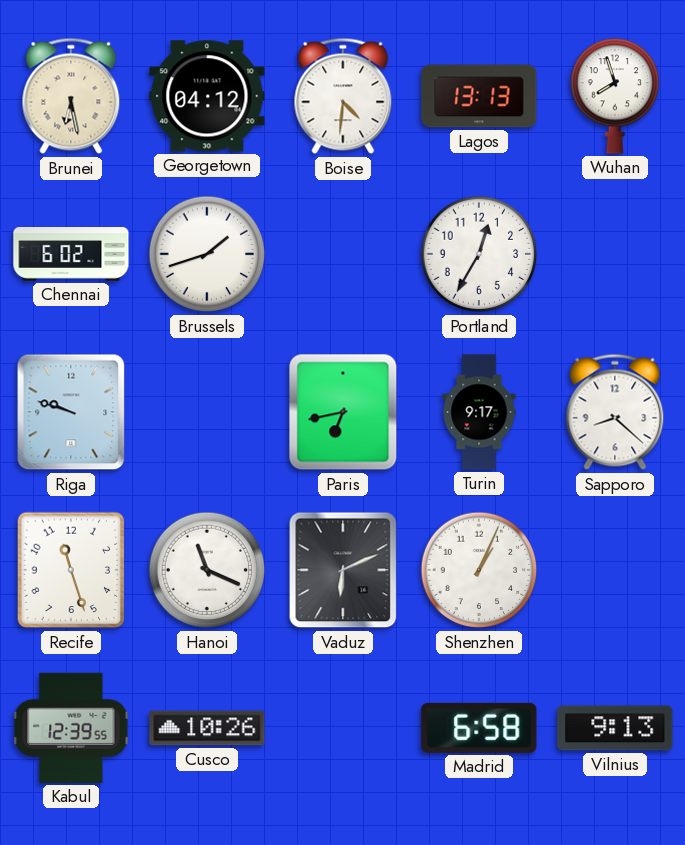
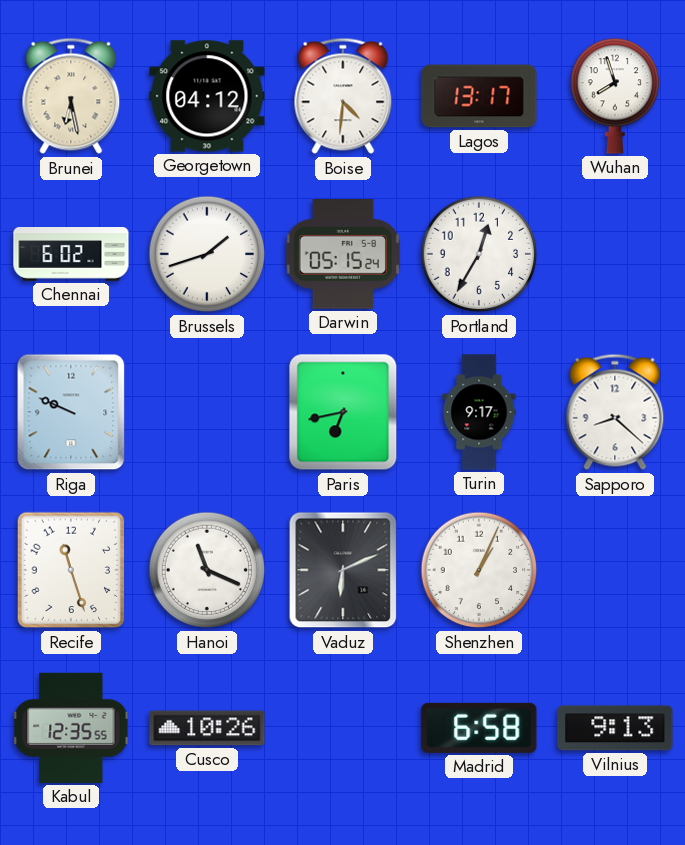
Lagos: 13:13 -> 13:17
Darwin: none -> 05:15
Riga: 9:48 -> 9:49
Kabul: 12:39 -> 12:35
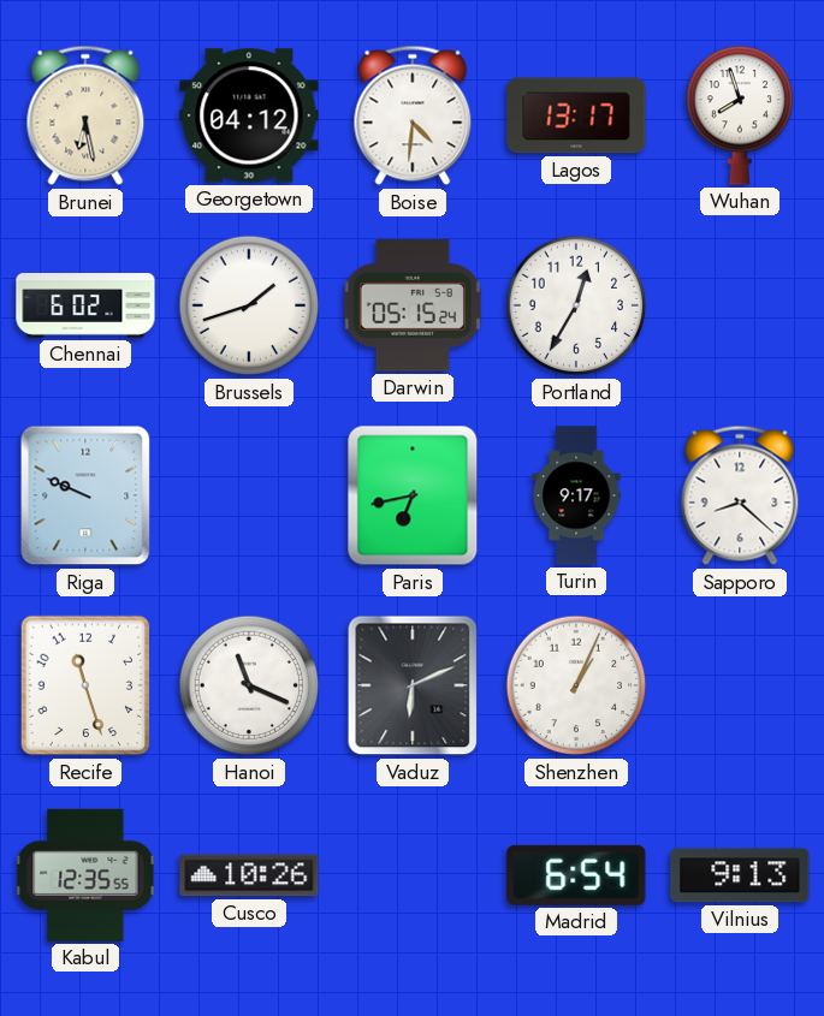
Madrid: 6:58 -> 6:54
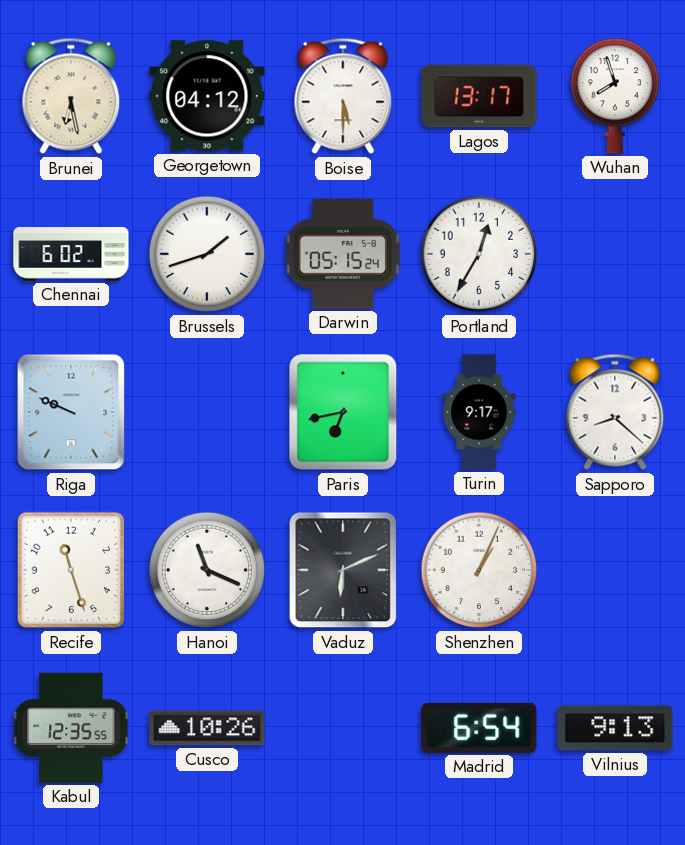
Boise: 4:31 -> 5:30
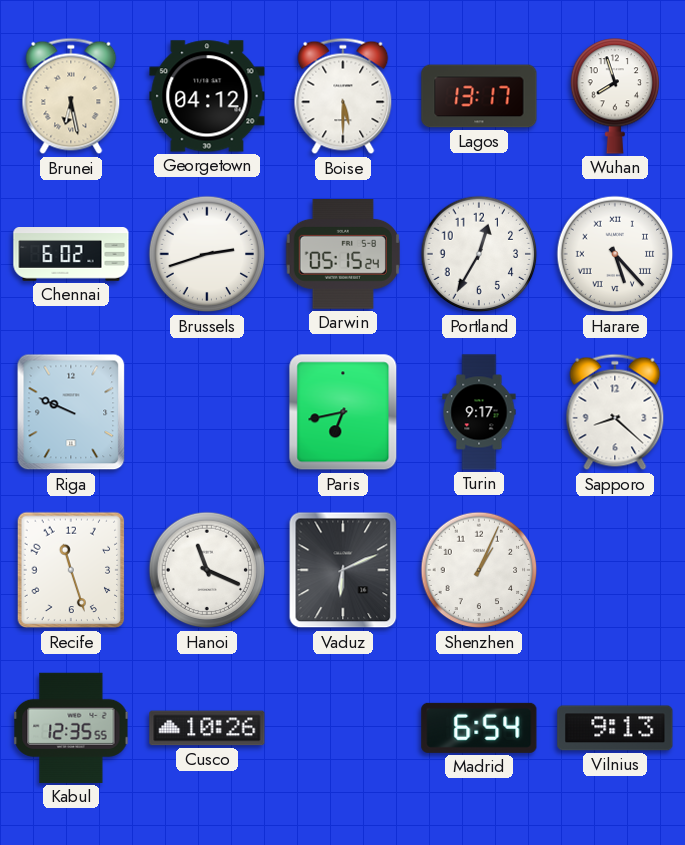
Brussels: 1:42 -> 2:42
Harare: none -> 5:23
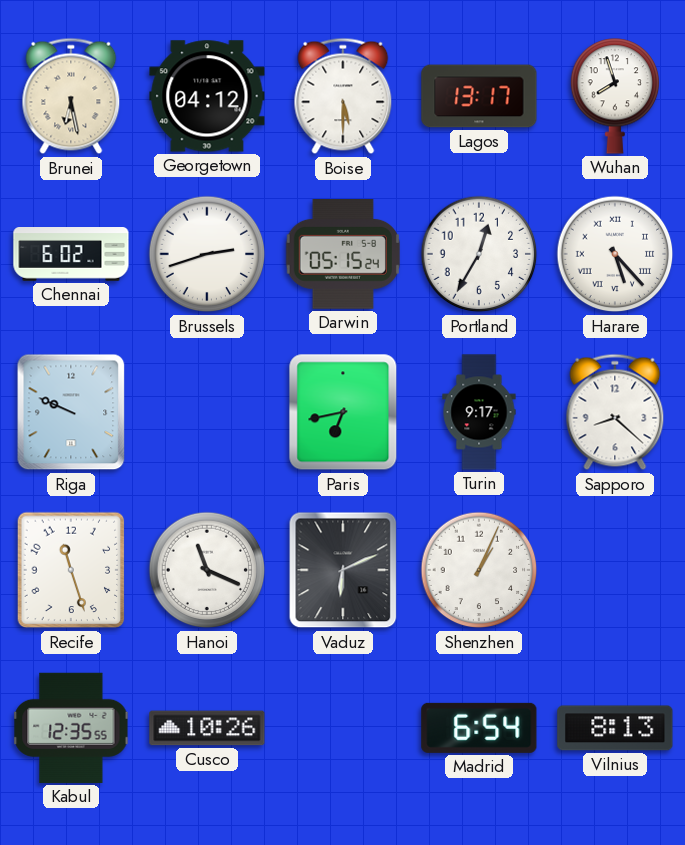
Vilnius: 9:13 -> 8:13
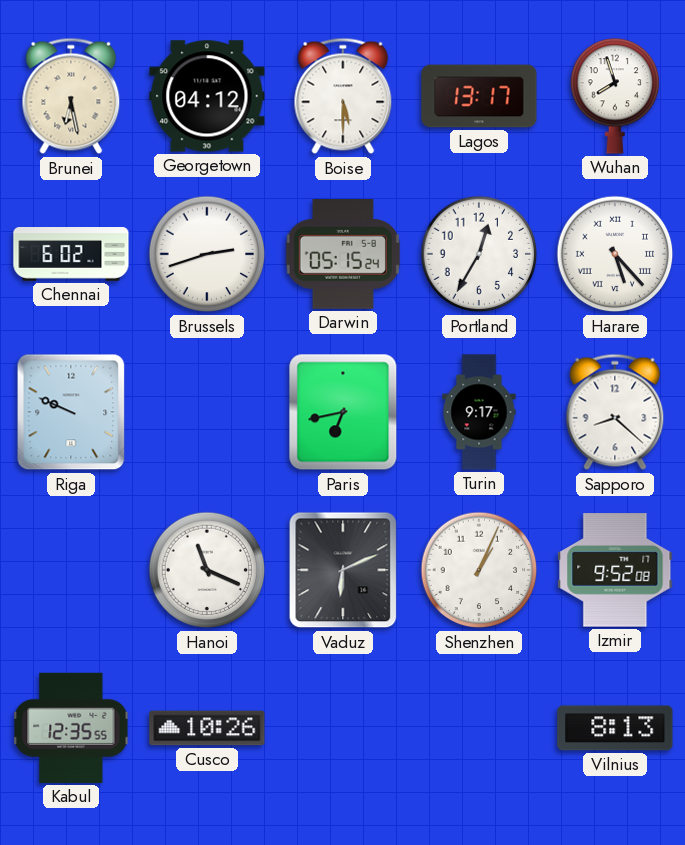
Recife: 11:27 -> none
Izmir: none -> 9:52
Madrid: 6:54 -> none
